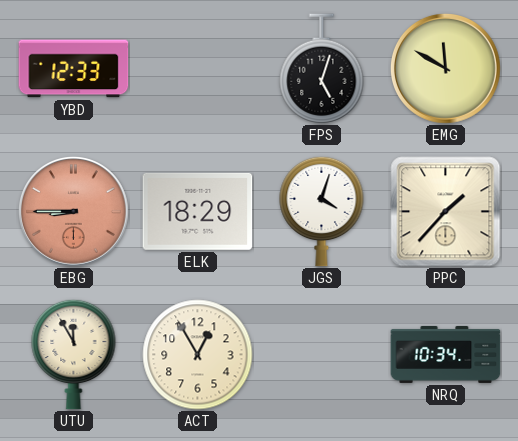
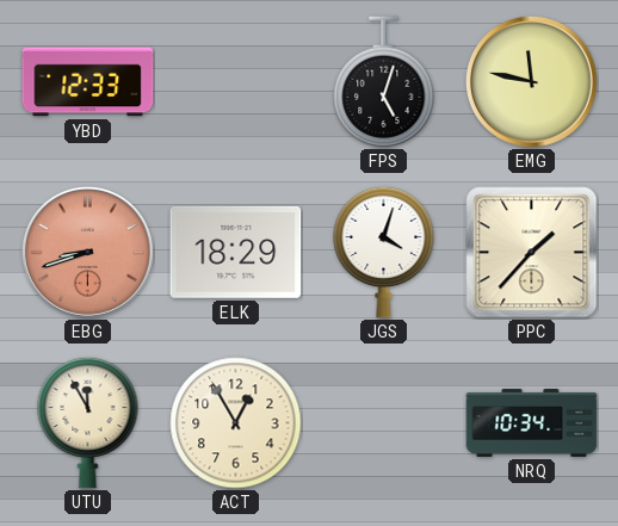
EMG: 11:50 -> 11:47
EBG: 8:45 -> 8:42
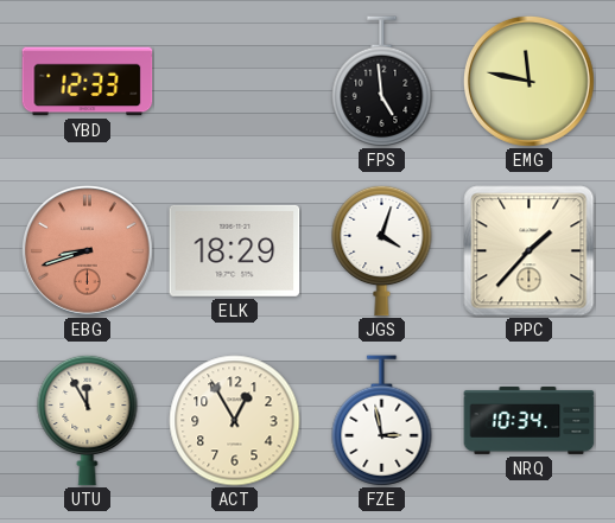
FPS: 5:03 -> 4:59
FZE: none -> 2:58
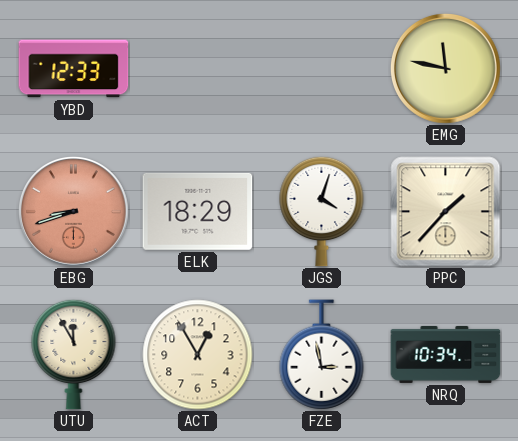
FPS: 4:59 -> none
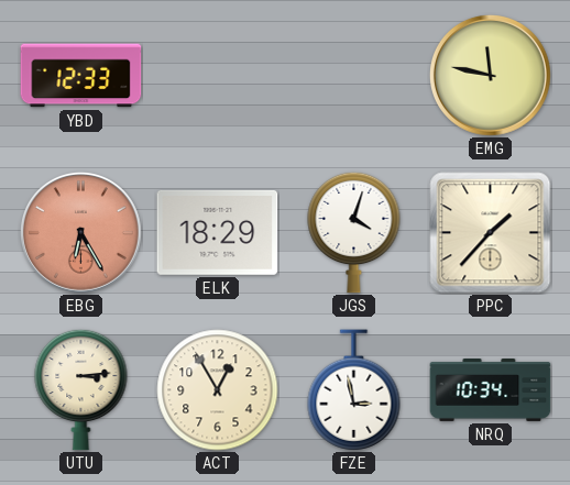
EBG: 8:42 -> 6:25
UTU: 11:55 -> 3:14
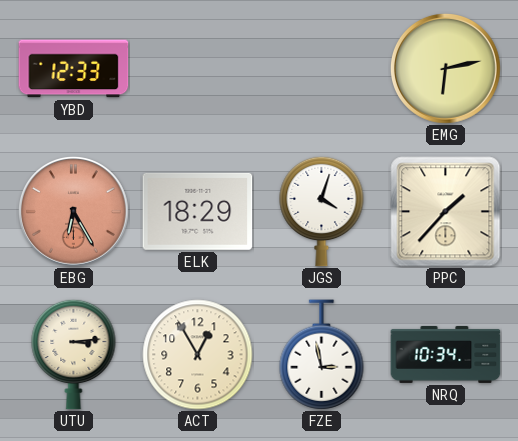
EMG: 11:47 -> 6:13
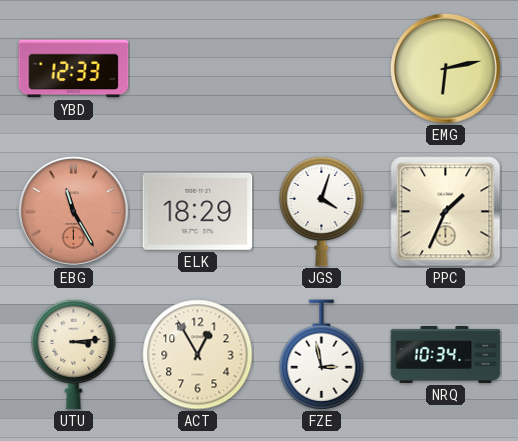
EBG: 6:25 -> 11:25
PPC: 1:37 -> 1:34
